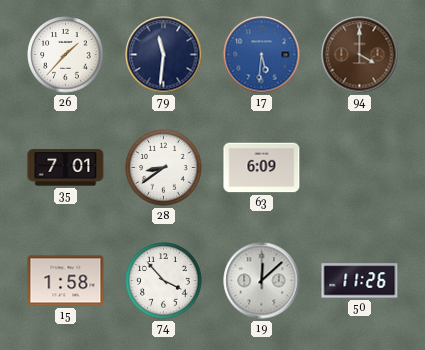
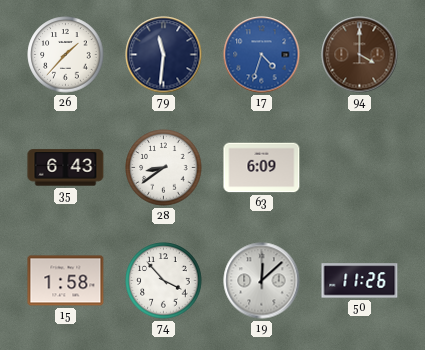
17: 5:31 -> 4:33
35: 7:01 -> 6:43
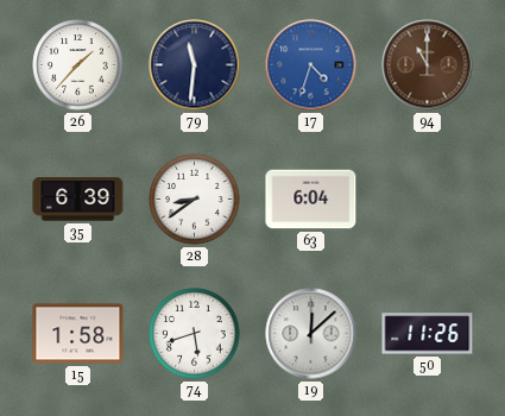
94: 4:00 -> 11:00
35: 6:43 -> 6:39
63: 6:09 -> 6:04
74: 3:53 -> 5:42
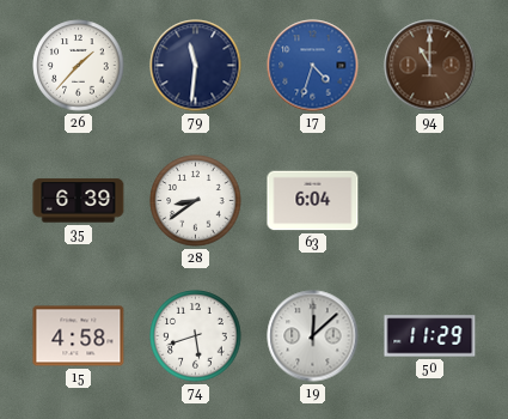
15: 1:58 -> 4:58
50: 11:26 -> 11:29
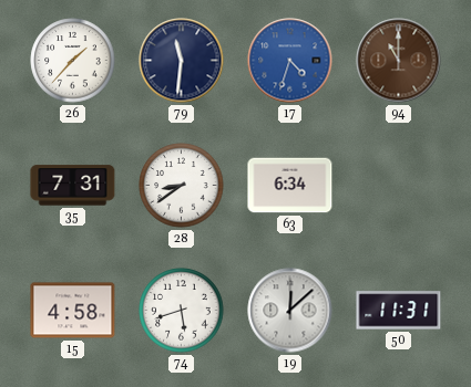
35: 6:39 -> 7:31
63: 6:04 -> 6:34
50: 11:29 -> 11:31
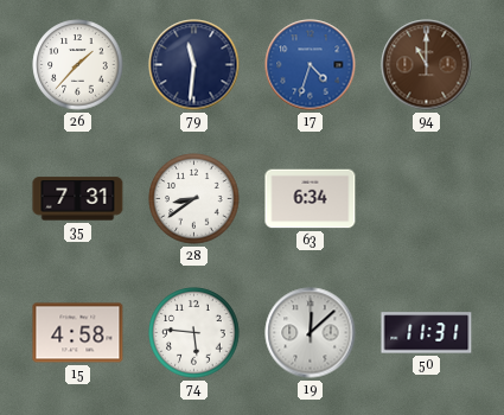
74: 5:42 -> 5:46
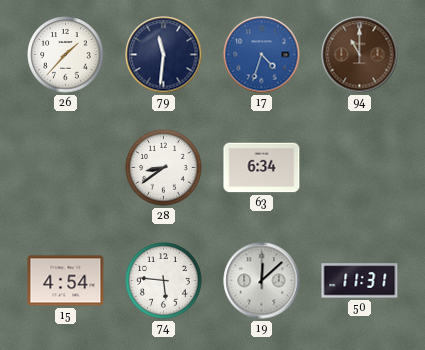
35: 7:31 -> none
15: 4:58 -> 4:54
